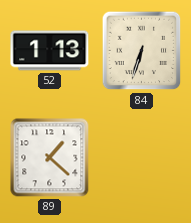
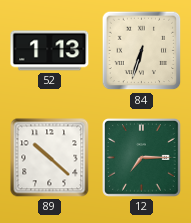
89: 1:22 -> 10:22
12: none -> 7:15
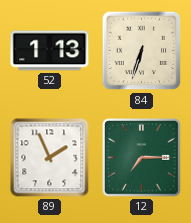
89: 10:22 -> 1:56
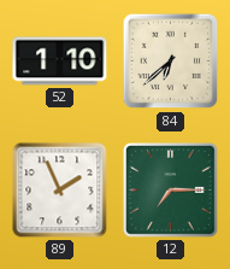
52: 1:13 -> 1:10
84: 6:33 -> 6:38
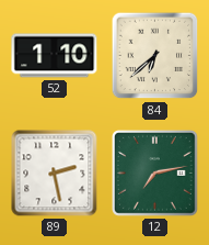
89: 1:56 -> 2:28
12: 7:15 -> 7:13
